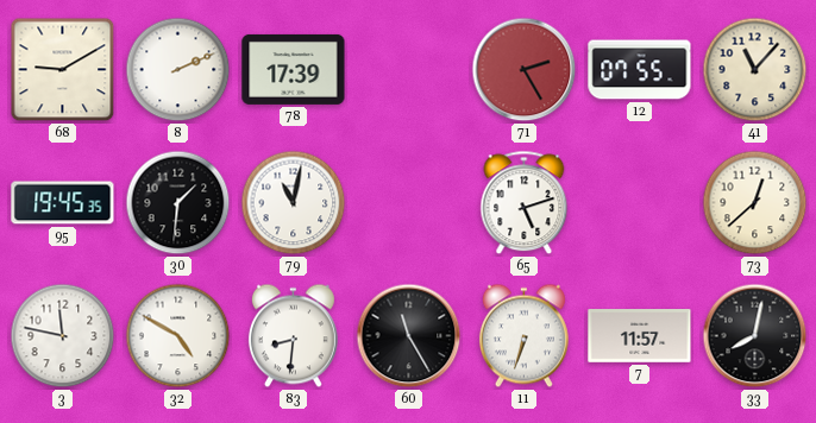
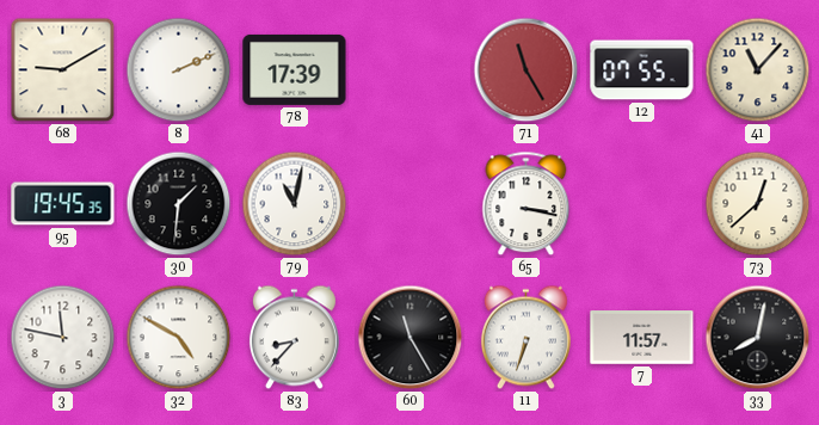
71: 2:25 -> 11:25
65: 5:12 -> 3:17
83: 8:31 -> 8:37
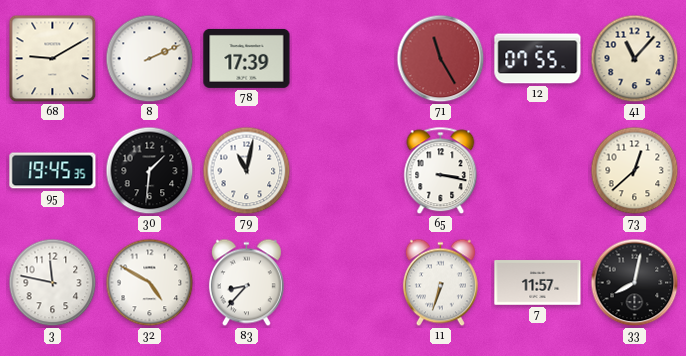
60: 11:25 -> none
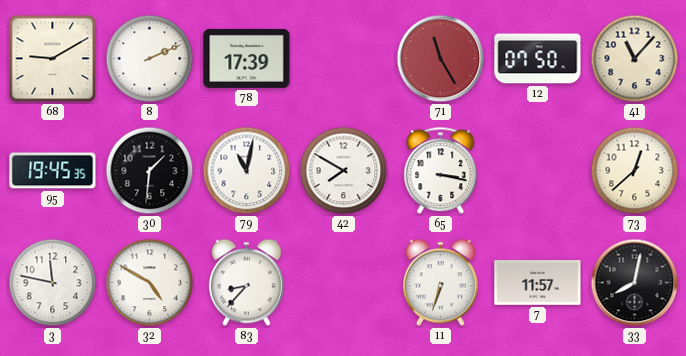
12: 07:55 -> 07:50
42: none -> 7:50
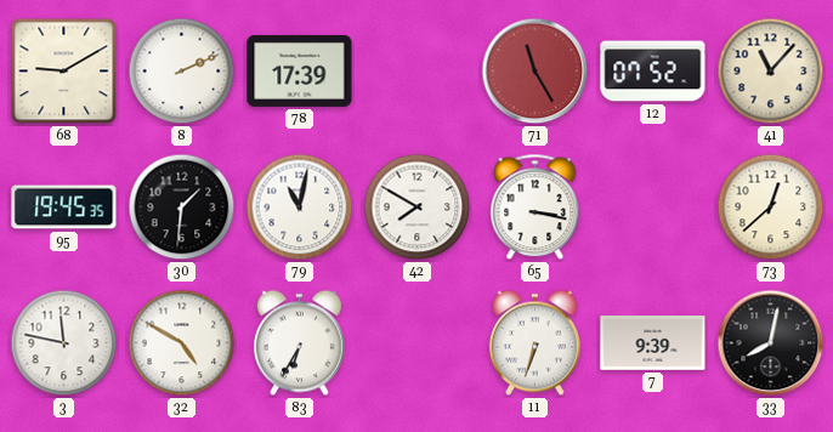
12: 07:50 -> 07:52
83: 8:37 -> 6:35
7: 11:57 -> 9:39
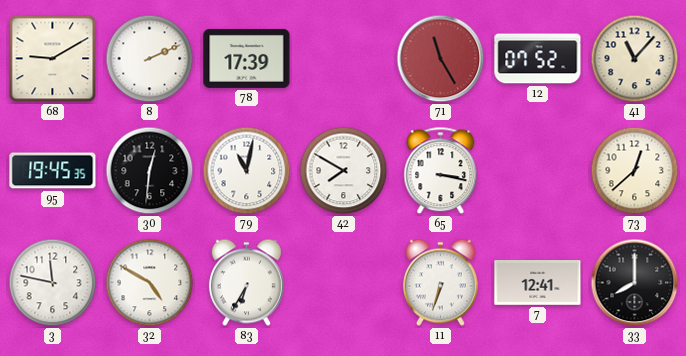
30: 1:31 -> 12:31
7: 9:39 -> 12:41
33: 8:02 -> 8:00
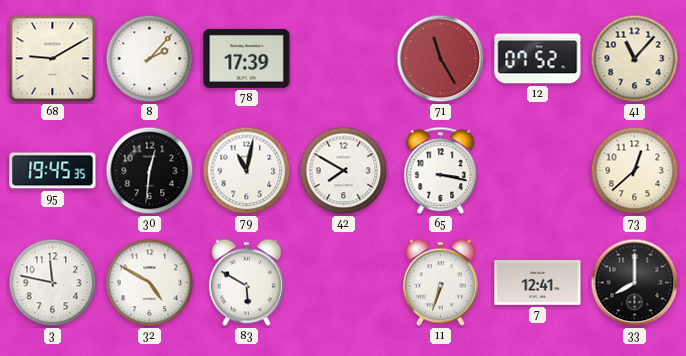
8: 2:11 -> 2:07
83: 6:35 -> 5:50
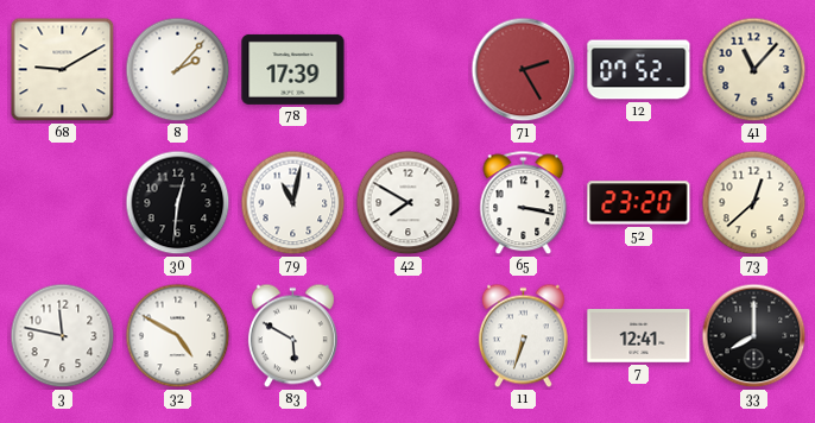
71: 11:25 -> 2:25
95: 19:45 -> none
52: none -> 23:20
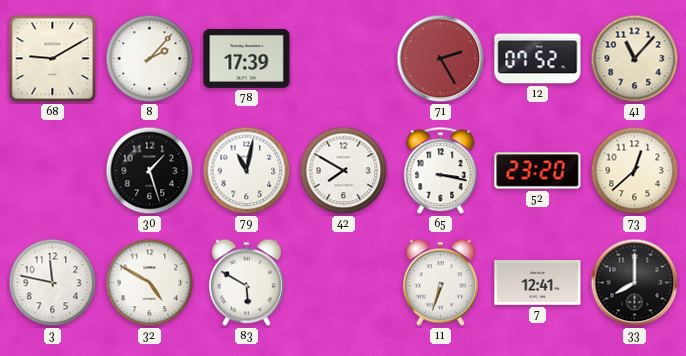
30: 12:31 -> 1:27
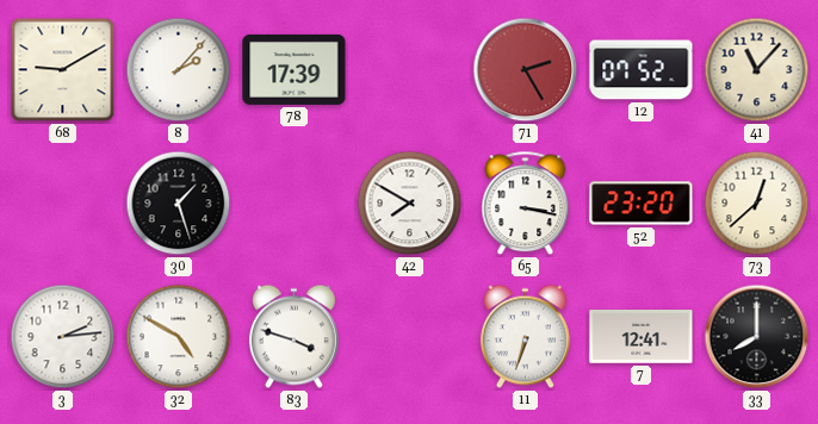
79: 11:02 -> none
3: 11:47 -> 2:14
83: 5:50 -> 3:48
